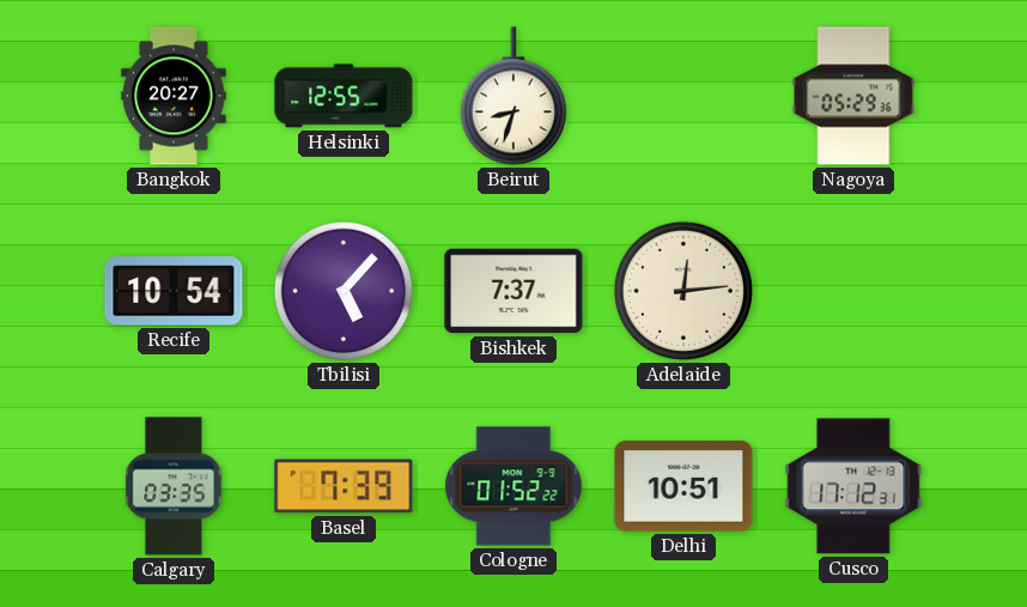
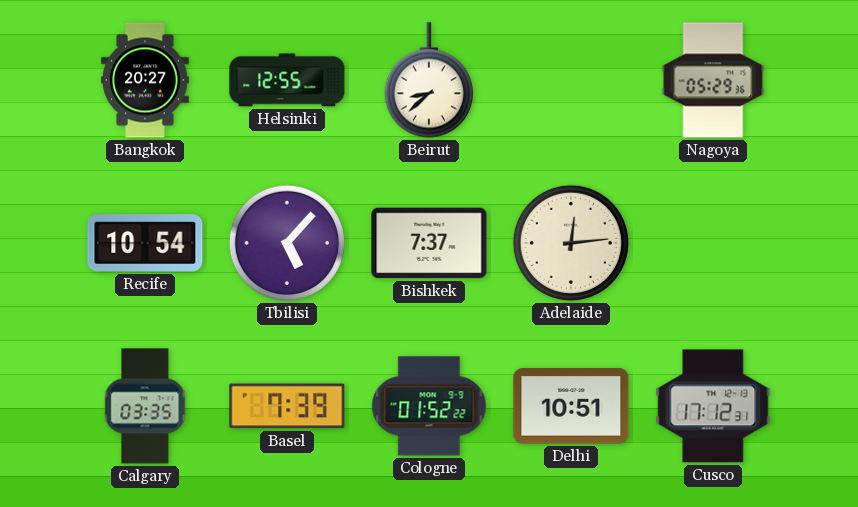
Beirut: 8:33 -> 8:38
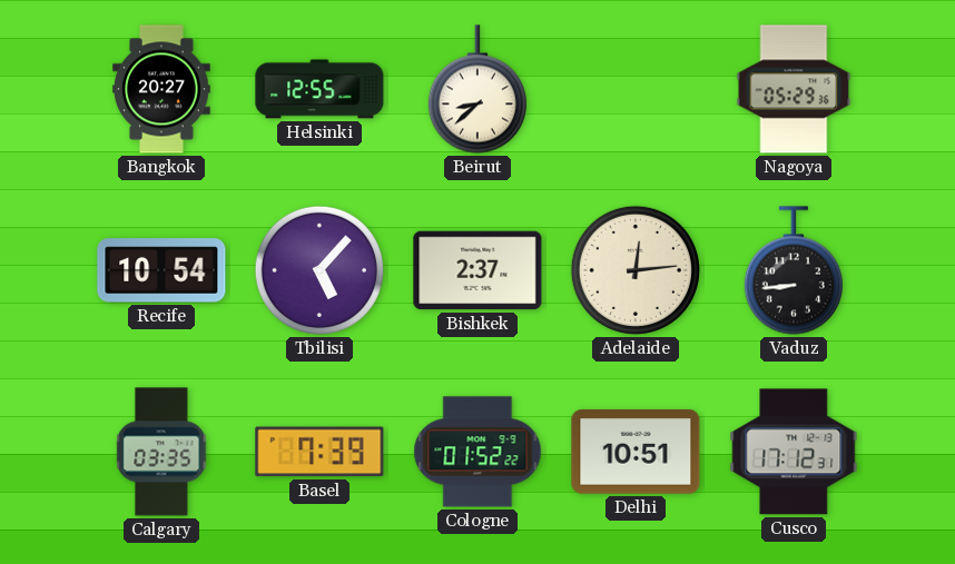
Bishkek: 7:37 -> 2:37
Vaduz: none -> 8:44
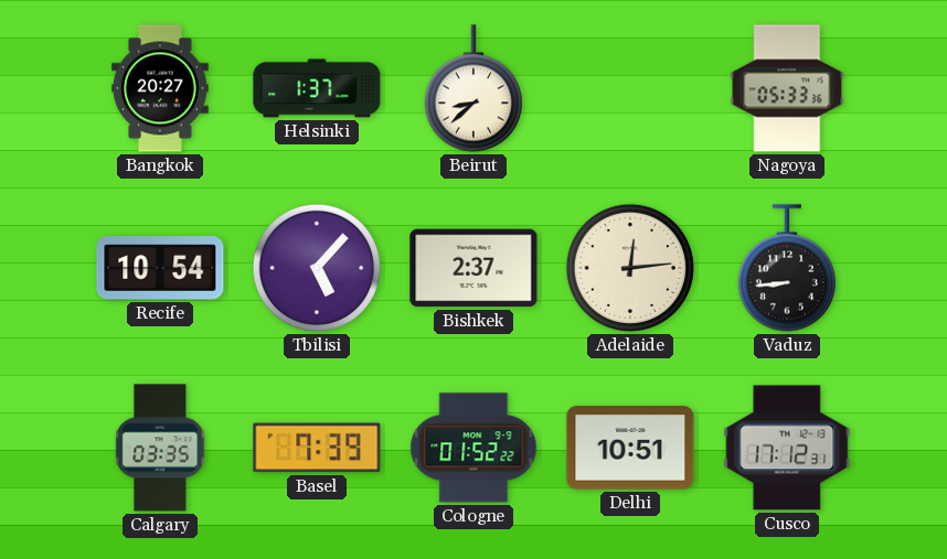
Helsinki: 12:55 -> 1:37
Nagoya: 05:29 -> 05:33
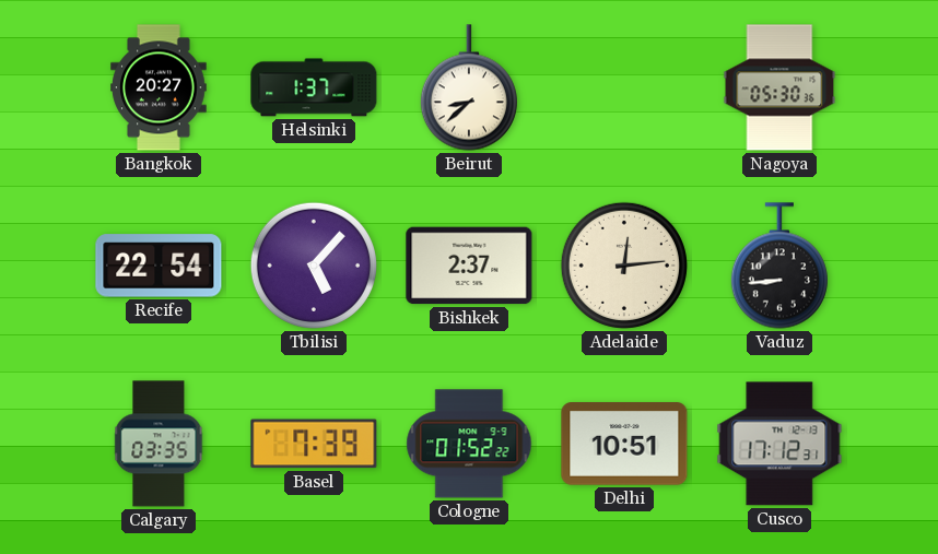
Nagoya: 05:33 -> 05:30
Recife: 10:54 -> 22:54
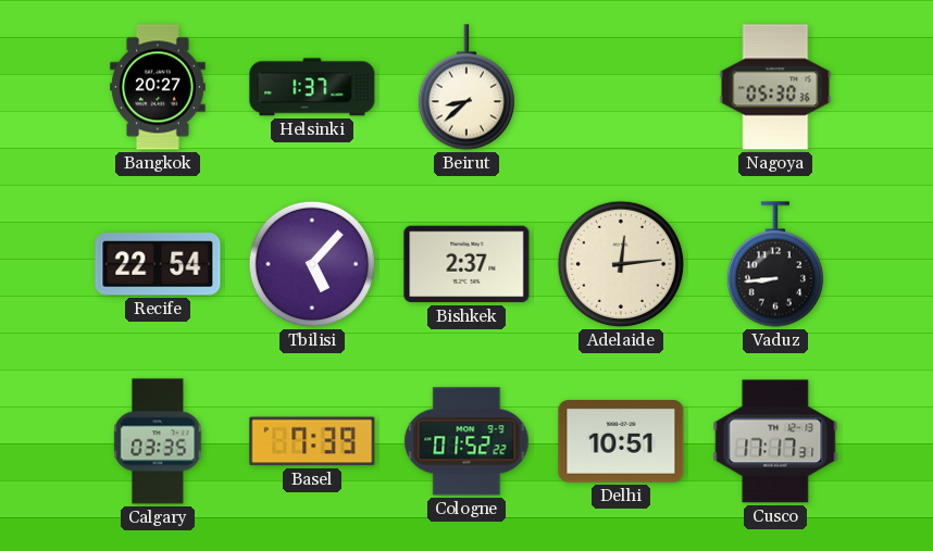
Cusco: 17:12 -> 17:17
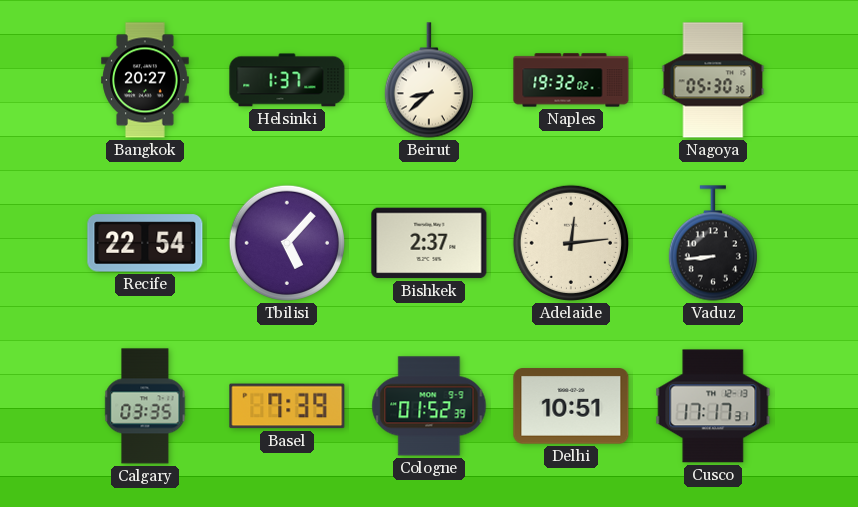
Naples: none -> 19:32
Cologne: 01:52:22 -> 01:52:39
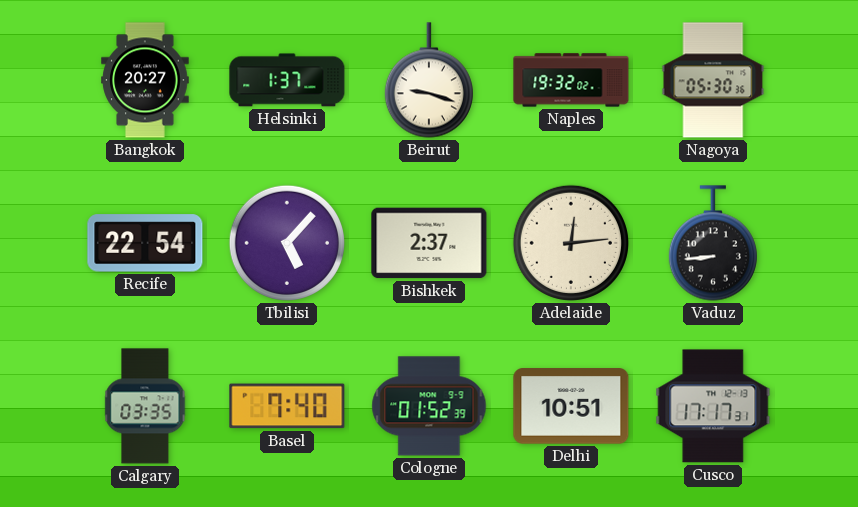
Beirut: 8:38 -> 9:18
Basel: 7:39 -> 7:40
